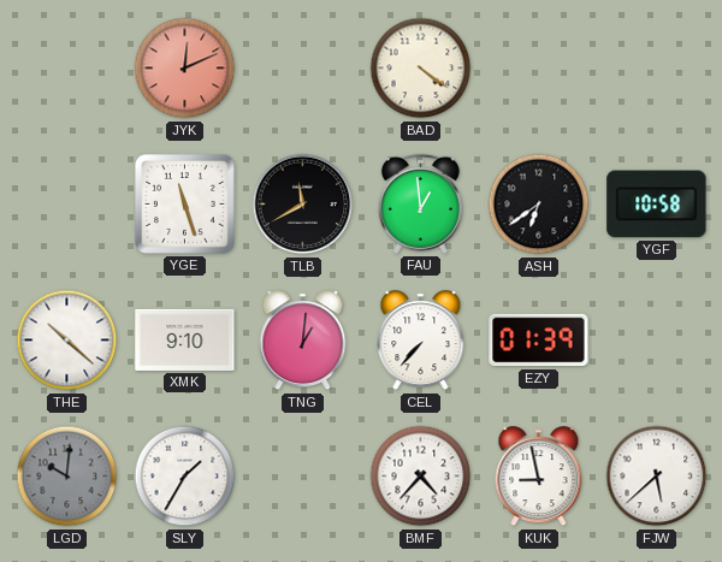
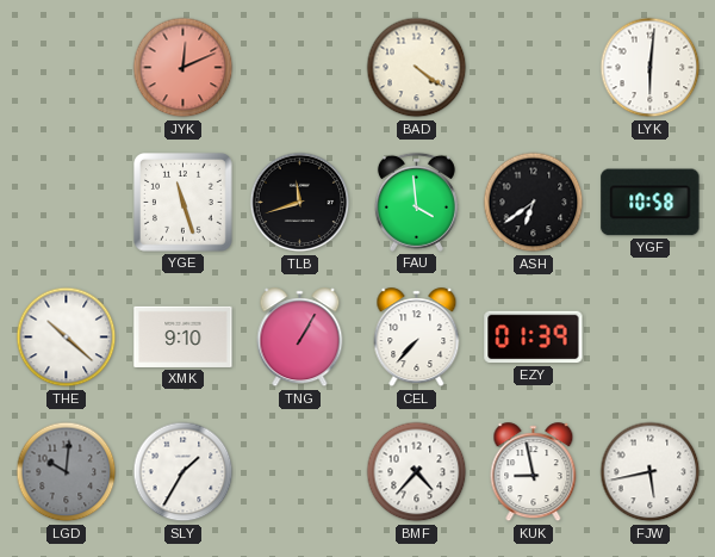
LYK: none -> 6:01
TLB: 11:40 -> 11:42
FAU: 12:59 -> 3:59
TNG: 1:01 -> 1:05
FJW: 5:38 -> 5:43
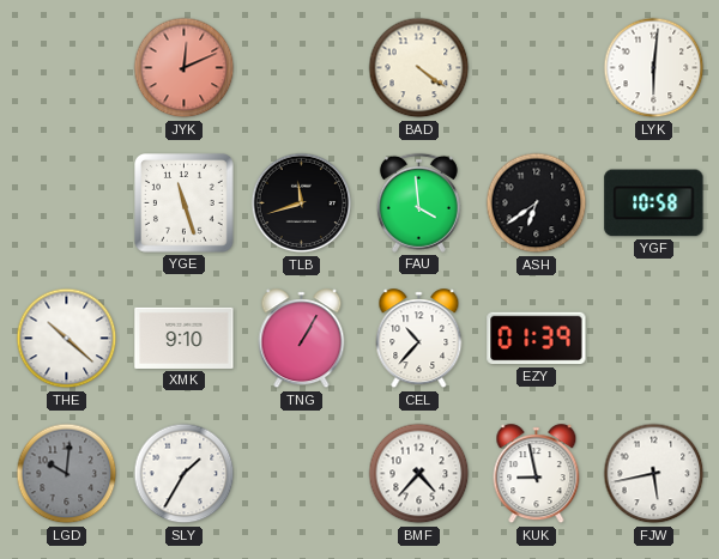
CEL: 7:37 -> 10:37
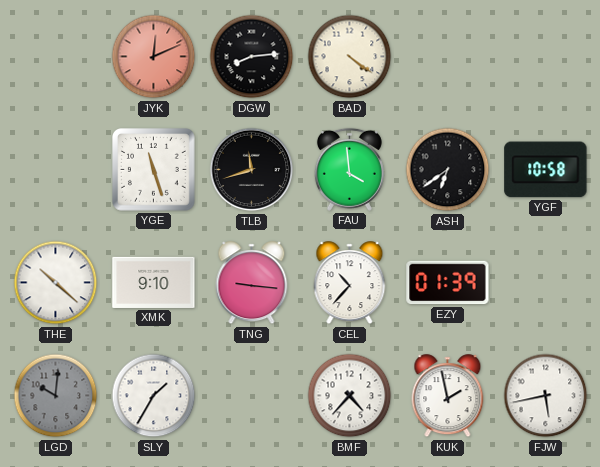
DGW: none -> 8:14
LYK: 6:01 -> none
TNG: 1:05 -> 9:16
KUK: 8:58 -> 1:58
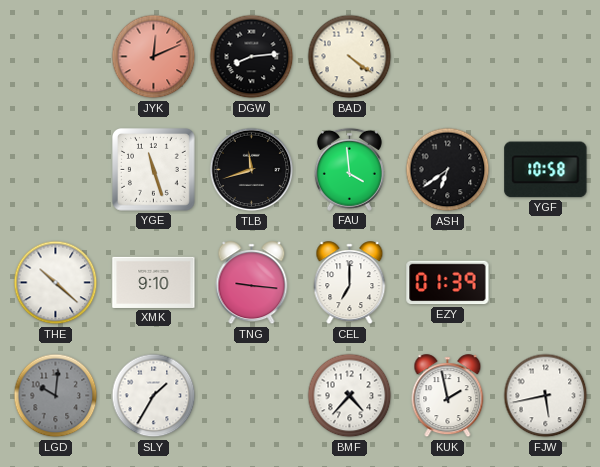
CEL: 10:37 -> 7:00
